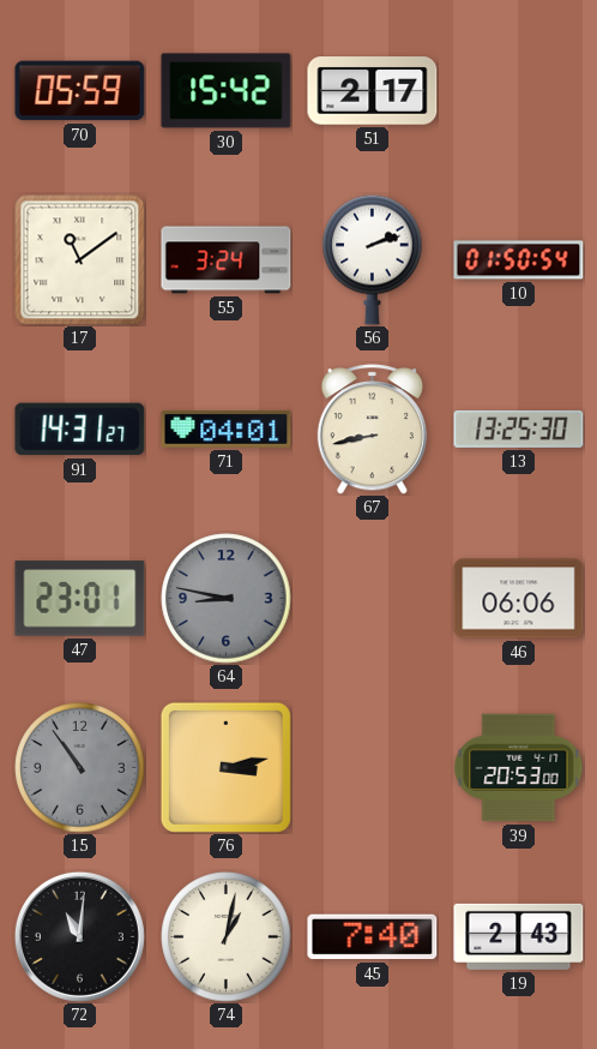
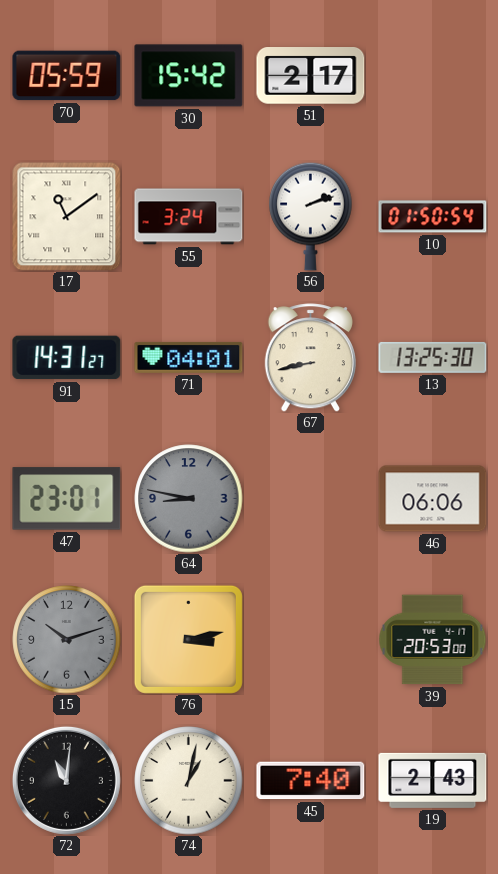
15: 10:54 -> 10:12
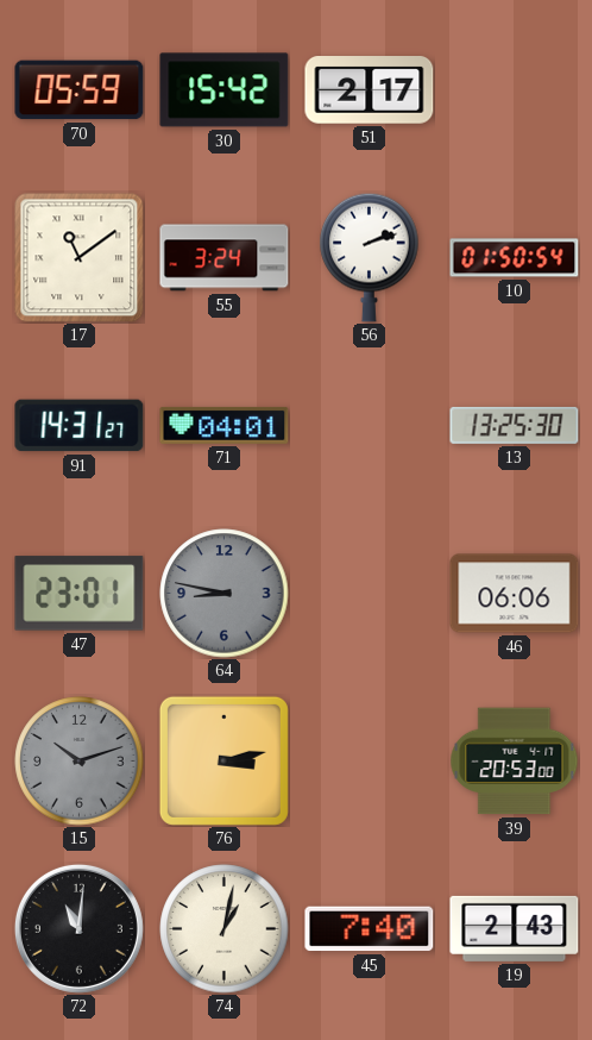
67: 8:43 -> none
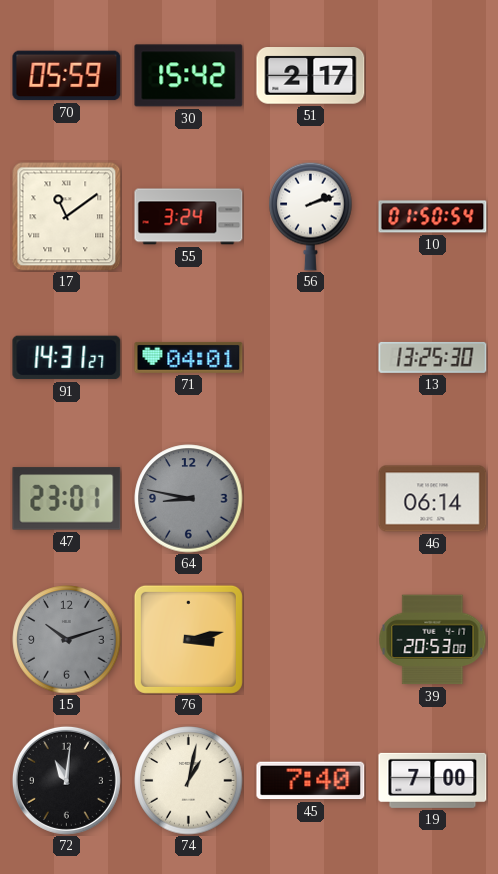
46: 06:06 -> 06:14
19: 2:43 -> 7:00
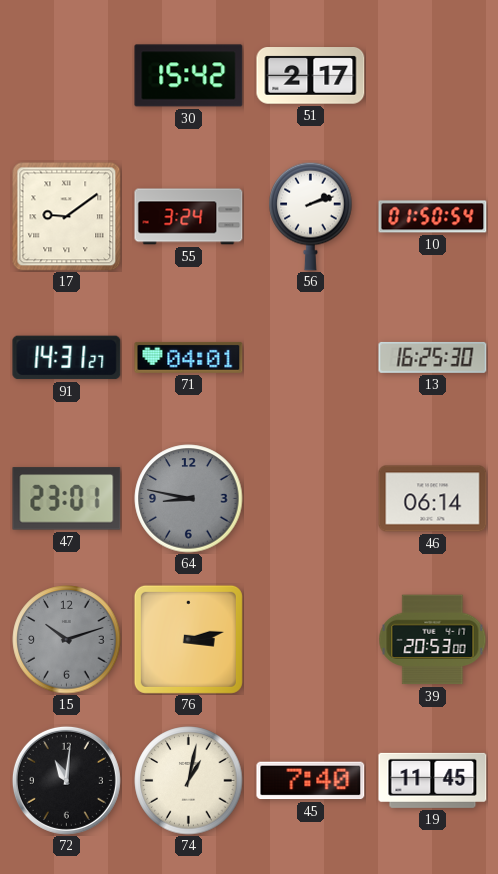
70: 05:59 -> none
17: 11:09 -> 9:09
13: 13:25 -> 16:25
19: 7:00 -> 11:45
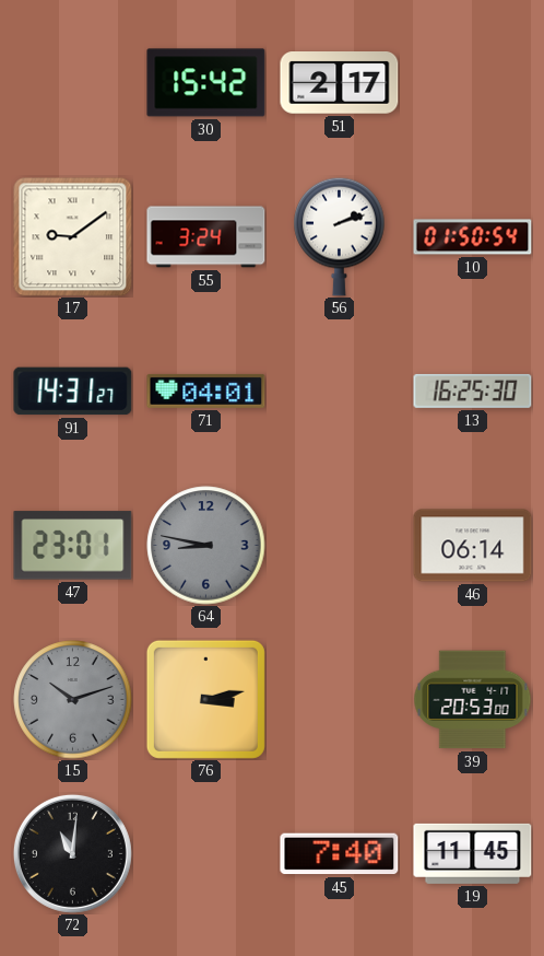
74: 1:02 -> none
